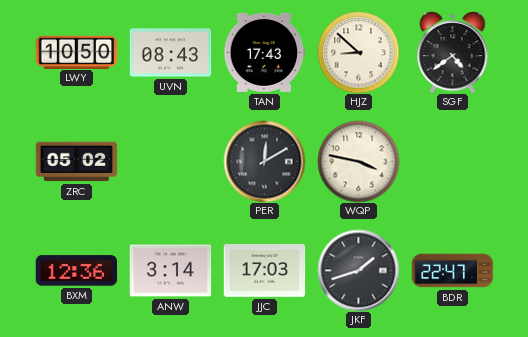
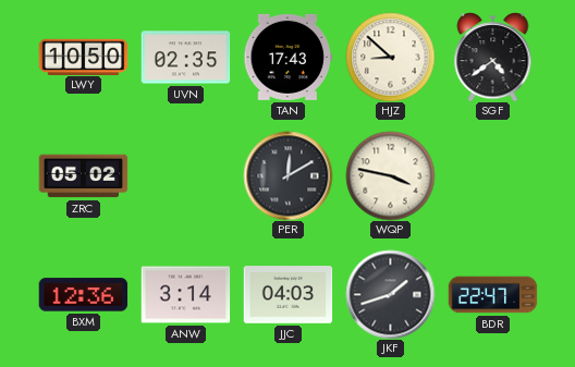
UVN: 08:43 -> 02:35
JJC: 17:03 -> 04:03
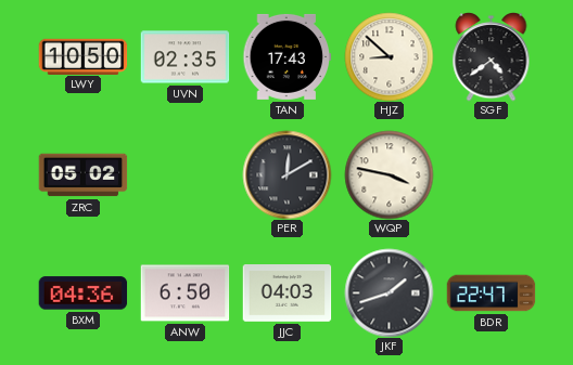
BXM: 12:36 -> 04:36
ANW: 3:14 -> 6:50
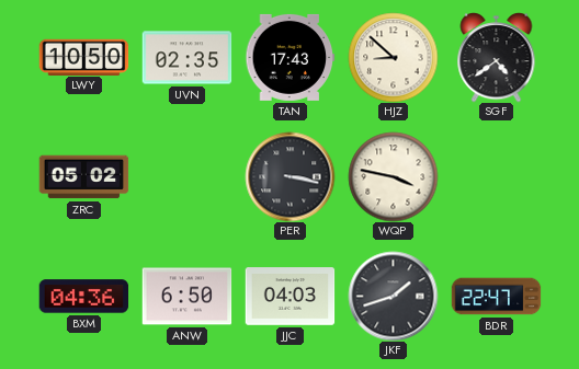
PER: 12:10 -> 3:17
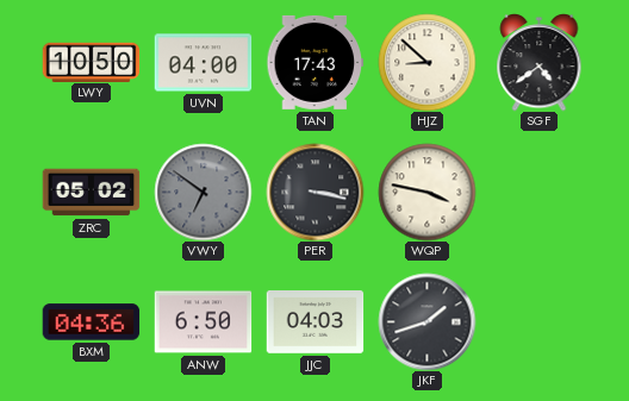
UVN: 02:35 -> 04:00
VWY: none -> 6:51
BDR: 22:47 -> none
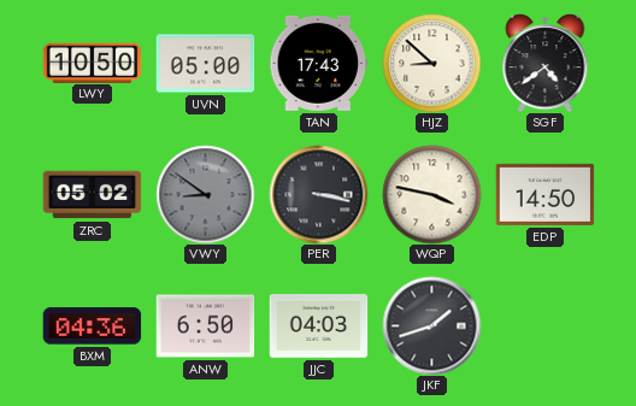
UVN: 04:00 -> 05:00
VWY: 6:51 -> 8:51
EDP: none -> 14:50
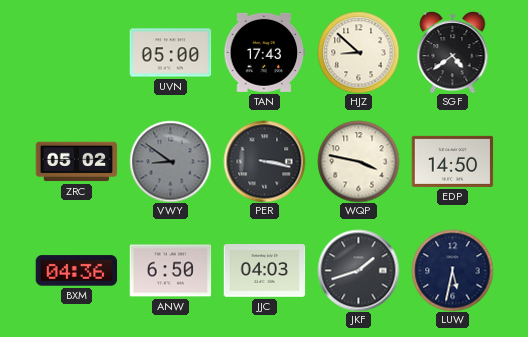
LWY: 10:50 -> none
LUW: none -> 5:32
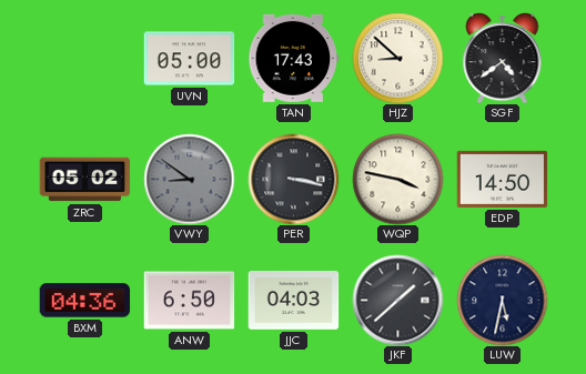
JKF: 1:42 -> 1:38
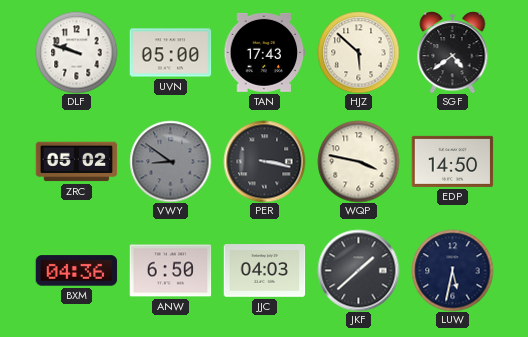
DLF: none -> 9:48
HJZ: 8:52 -> 5:52
